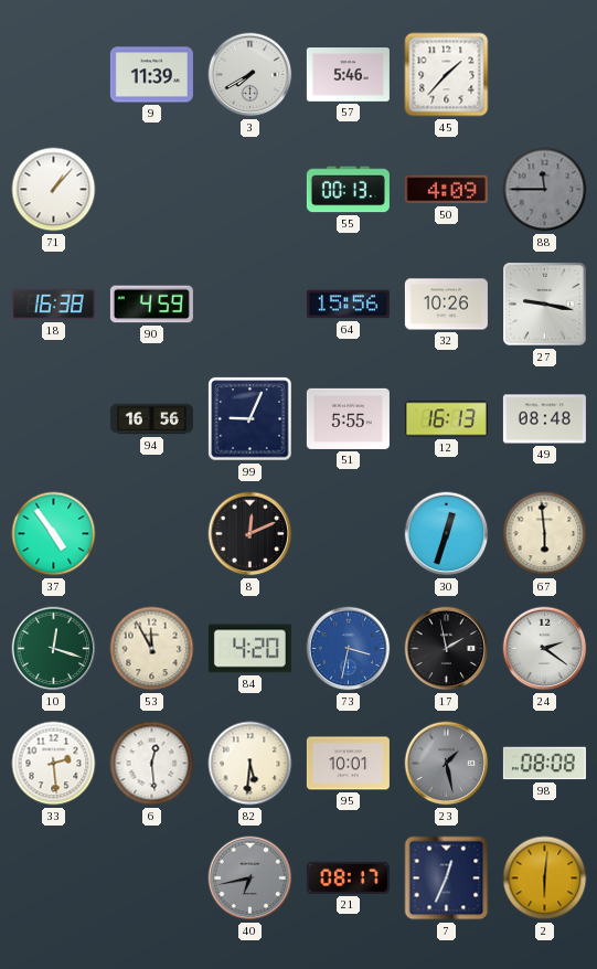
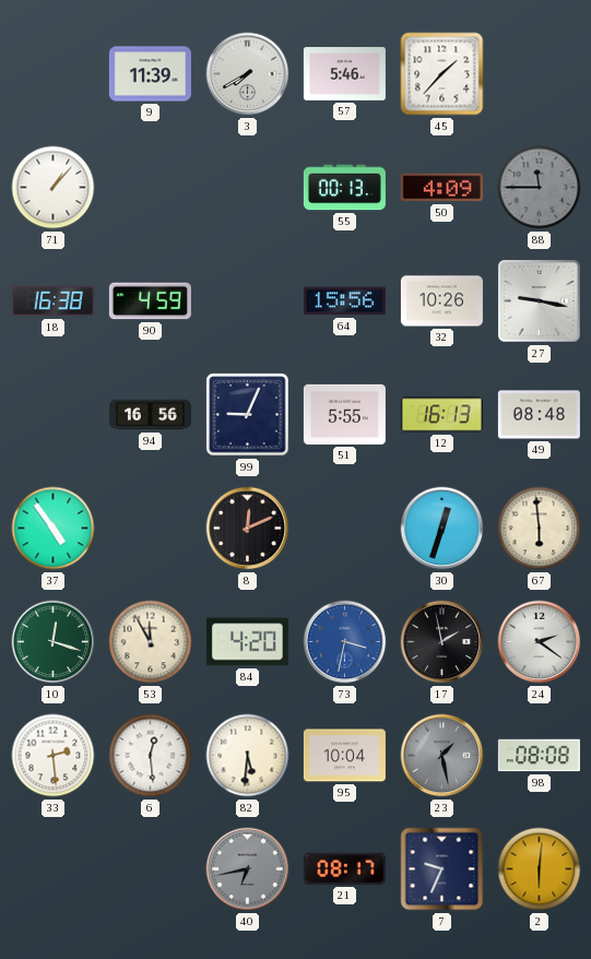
95: 10:01 -> 10:04
7: 12:34 -> 9:34
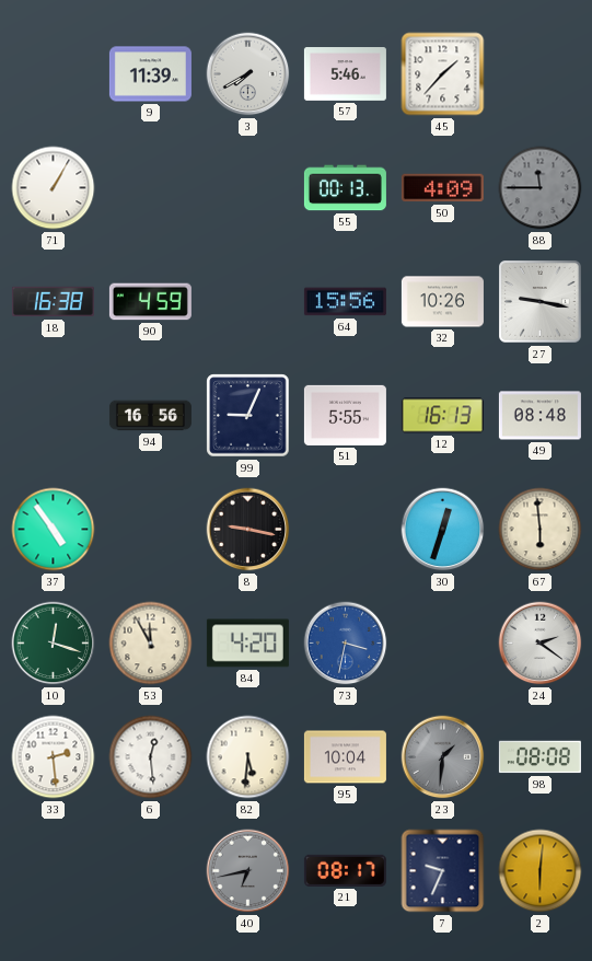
71: 1:07 -> 1:05
8: 12:11 -> 9:17
17: 1:58 -> none
23: 1:28 -> 1:31
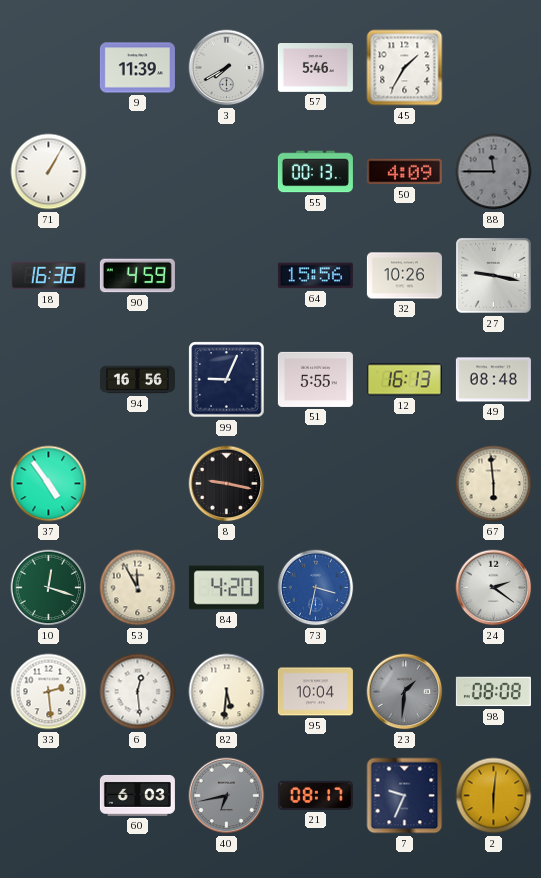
45: 1:37 -> 1:35
30: 12:33 -> none
60: none -> 6:03
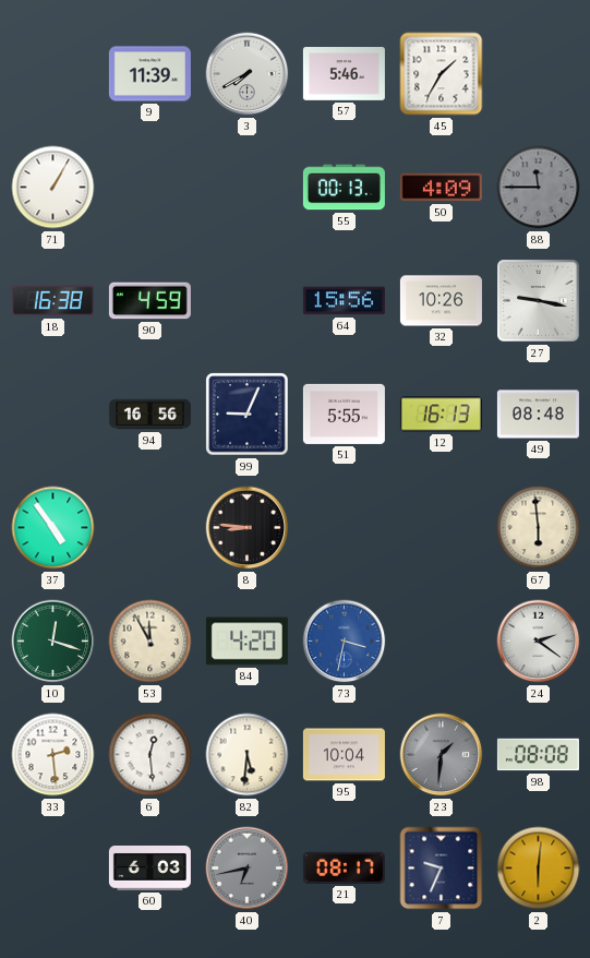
8: 9:17 -> 8:46
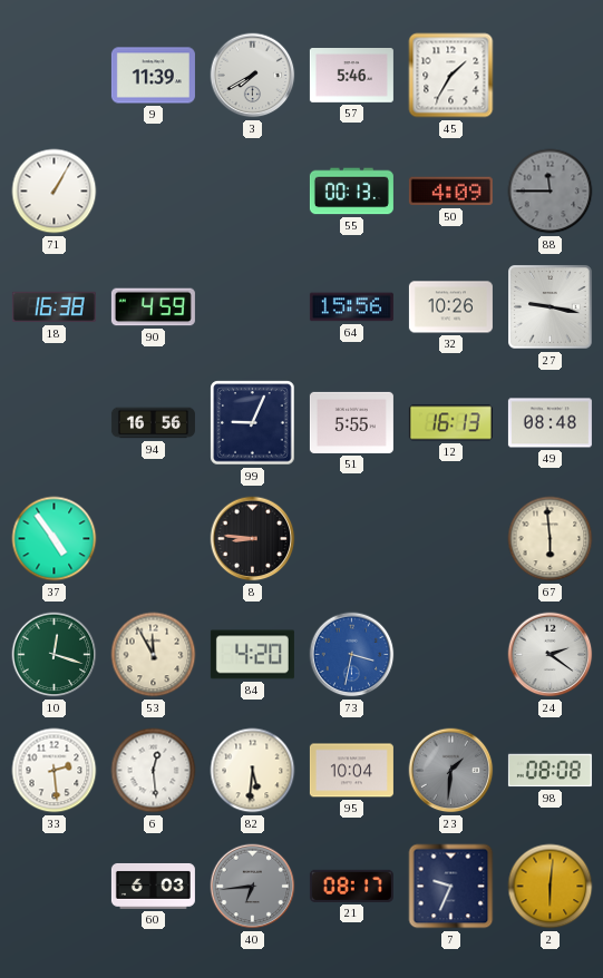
40: 6:43 -> 6:44
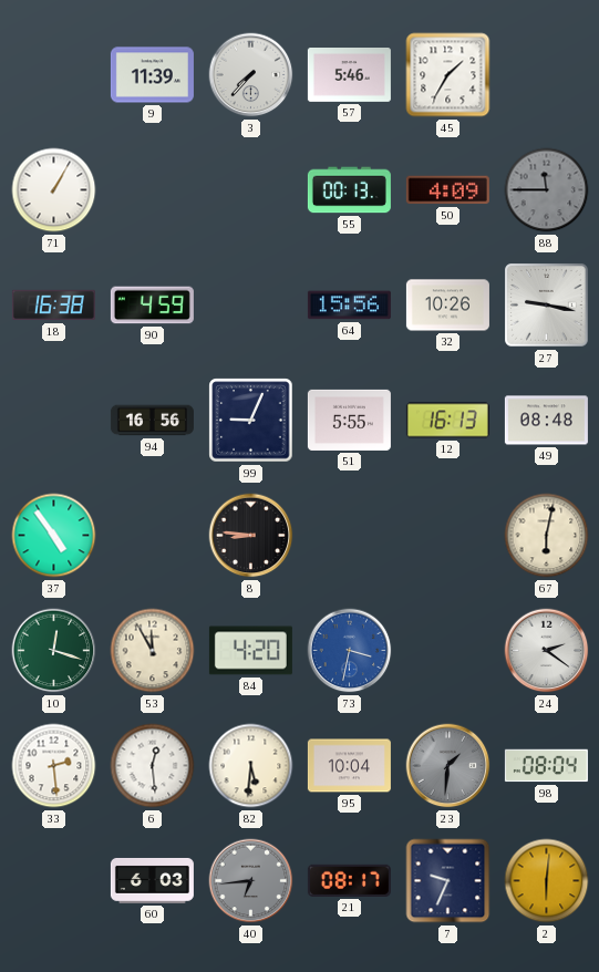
3: 7:40 -> 7:37
67: 5:59 -> 6:02
98: 08:08 -> 08:04
